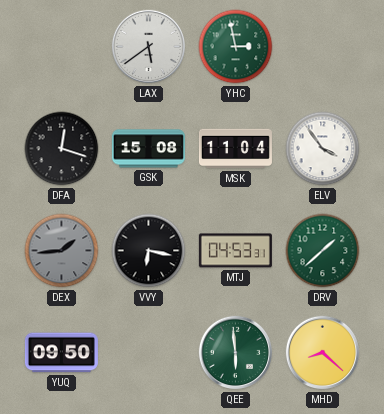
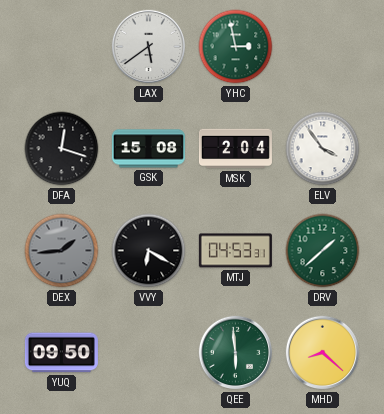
MSK: 11:04 -> 2:04
VVY: 6:17 -> 6:20
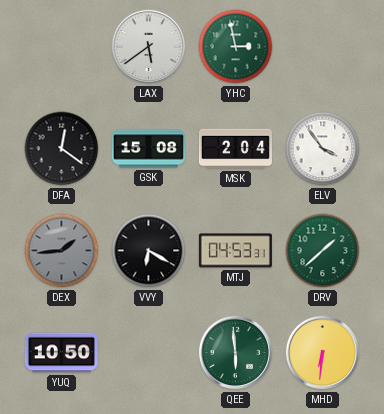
DFA: 12:18 -> 12:21
YUQ: 09:50 -> 10:50
MHD: 8:22 -> 6:31
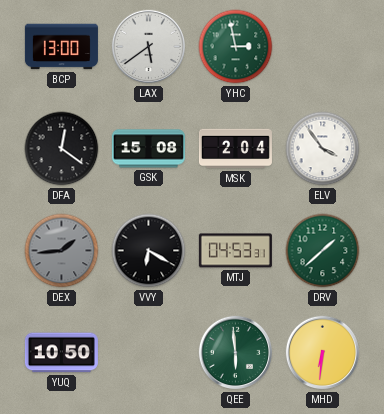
BCP: none -> 13:00
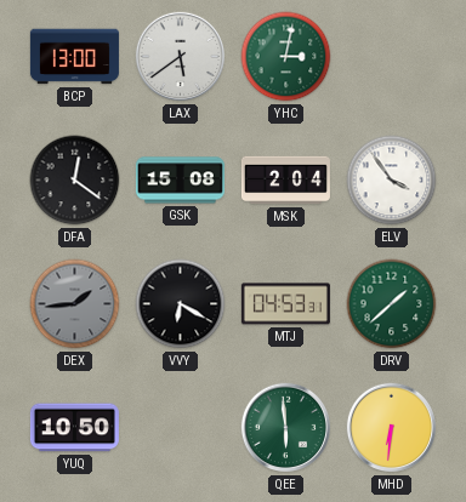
YHC: 2:58 -> 3:02
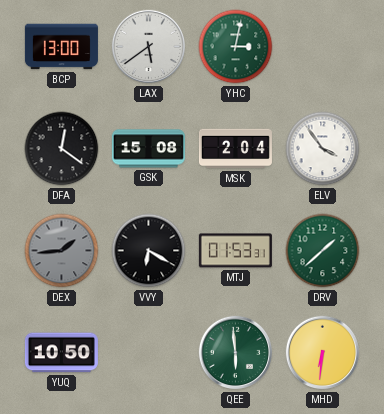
MTJ: 04:53 -> 01:53
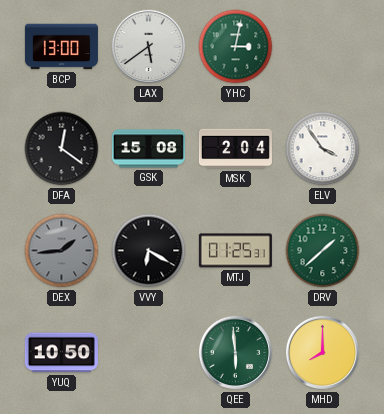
MTJ: 01:53 -> 01:25
MHD: 6:31 -> 8:00
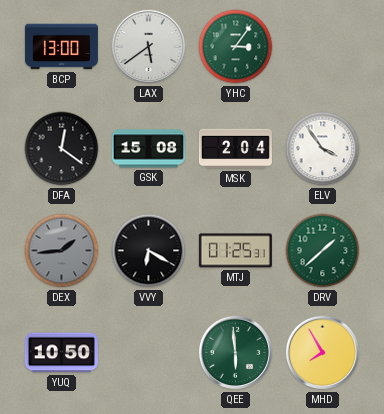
YHC: 3:02 -> 3:06
MHD: 8:00 -> 7:55
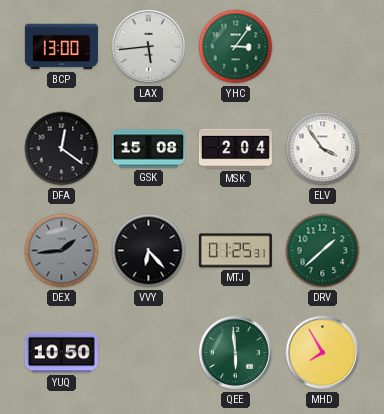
LAX: 5:39 -> 5:44
VVY: 6:20 -> 6:23
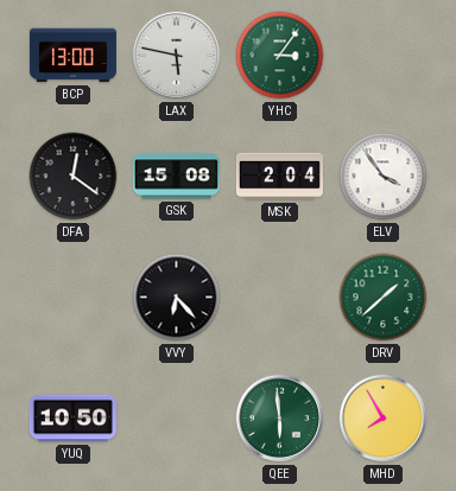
LAX: 5:44 -> 5:47
DEX: 1:44 -> none
MTJ: 01:25 -> none
